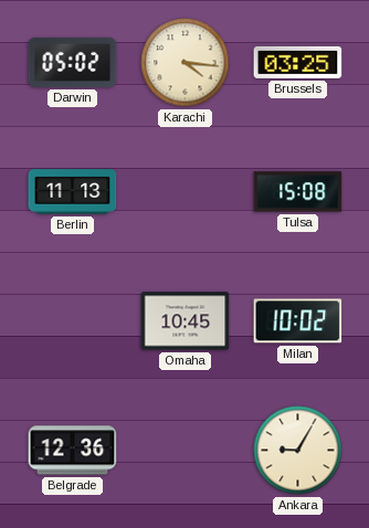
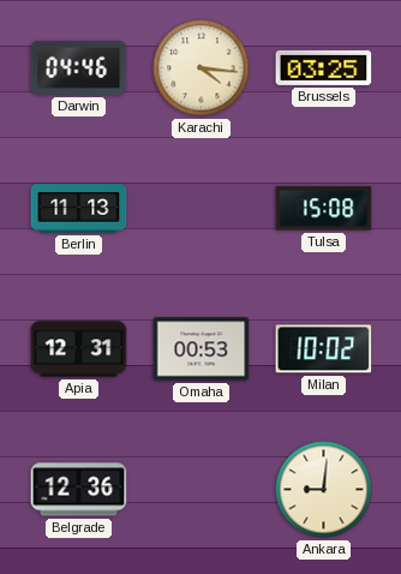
Darwin: 05:02 -> 04:46
Apia: none -> 12:31
Omaha: 10:45 -> 00:53
Ankara: 9:05 -> 9:01
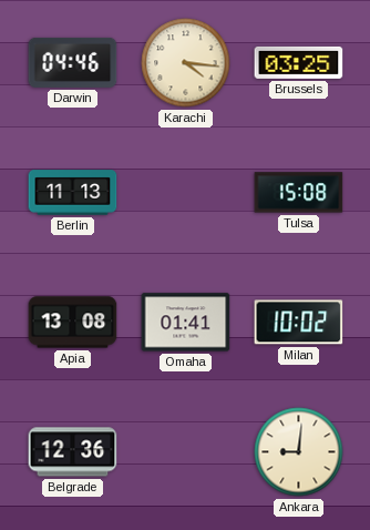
Apia: 12:31 -> 13:08
Omaha: 00:53 -> 01:41
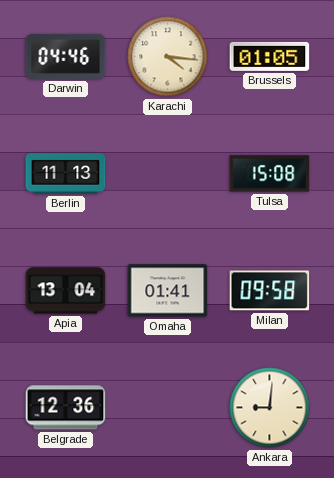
Brussels: 03:25 -> 01:05
Apia: 13:08 -> 13:04
Milan: 10:02 -> 09:58
